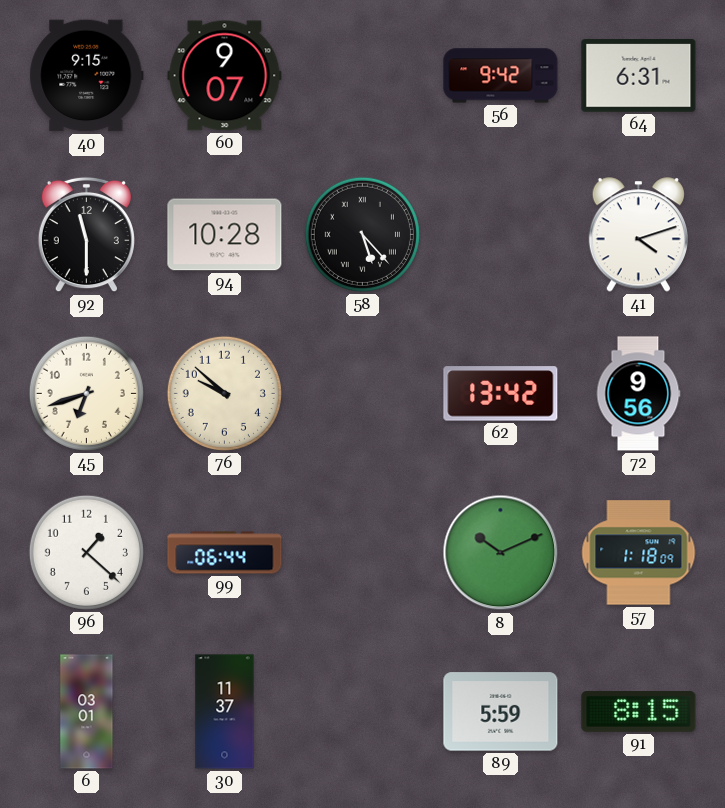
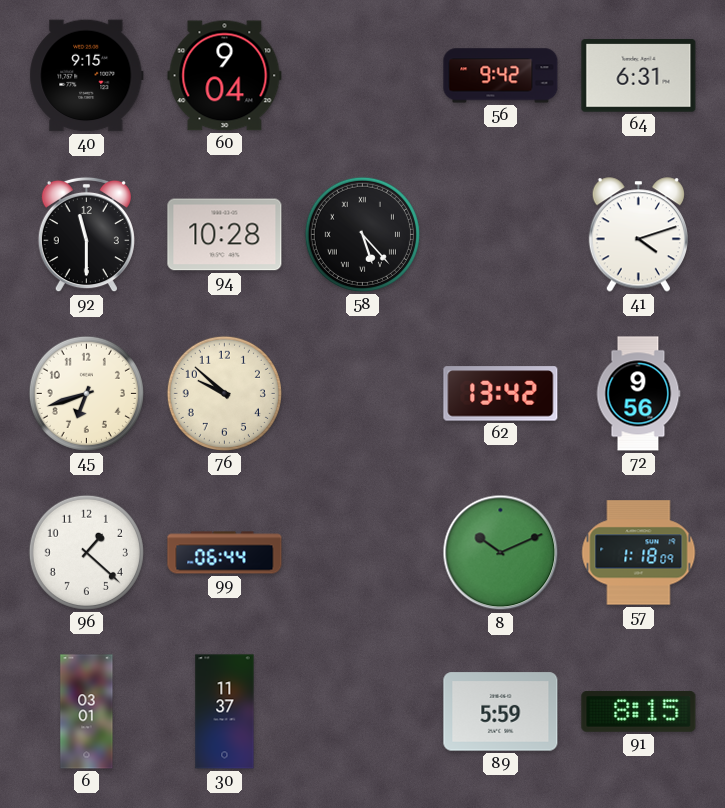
60: 9:07 -> 9:04
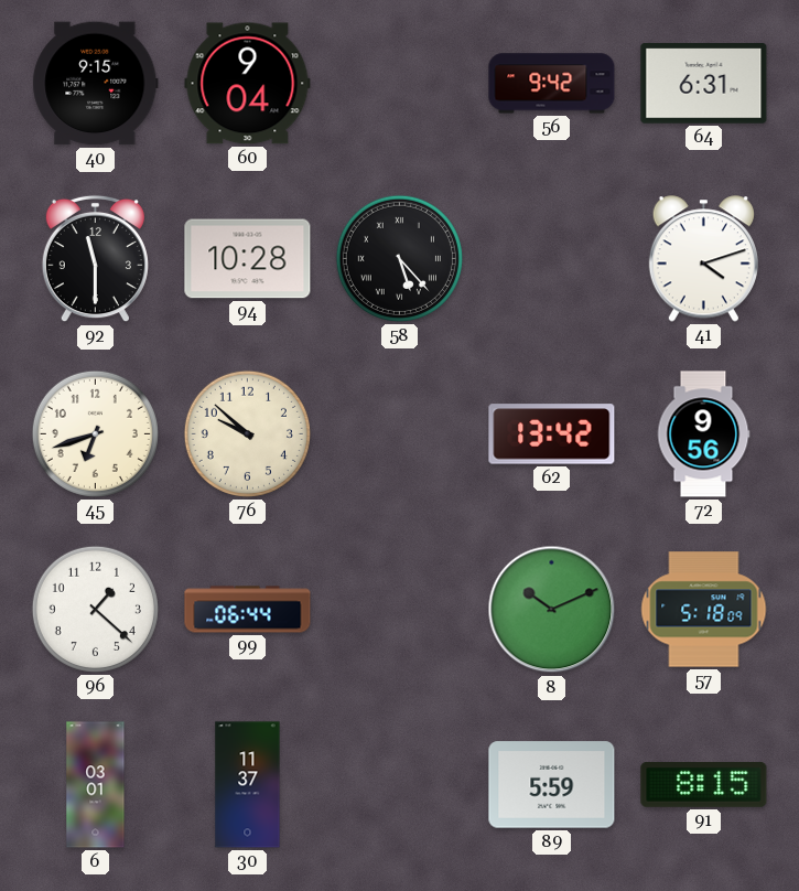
57: 1:18 -> 5:18
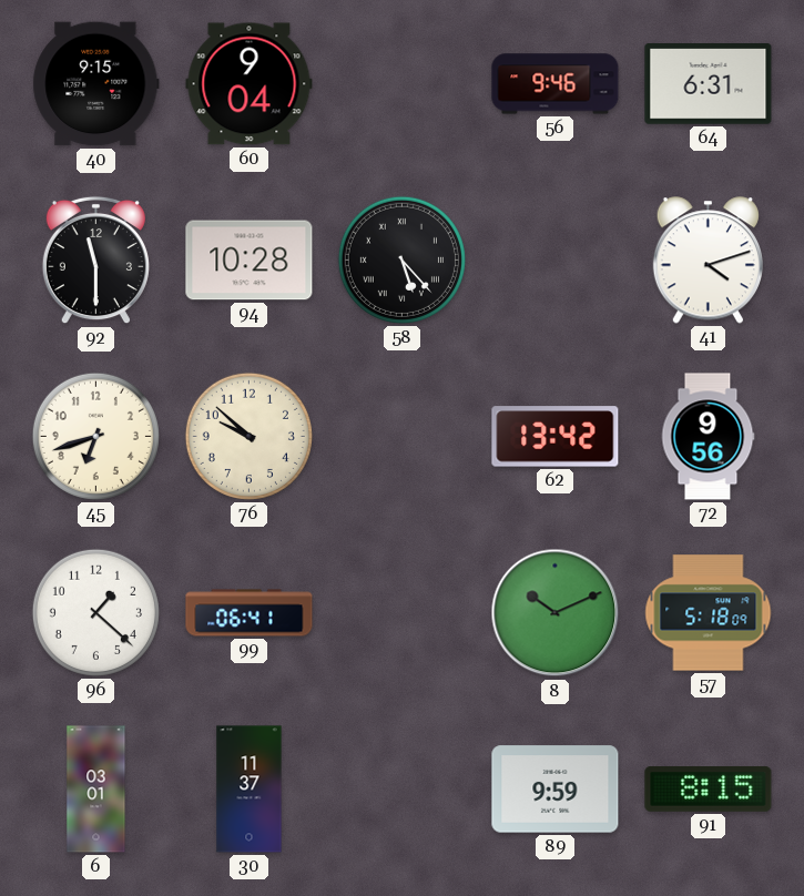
56: 9:42 -> 9:46
99: 06:44 -> 06:41
89: 5:59 -> 9:59
